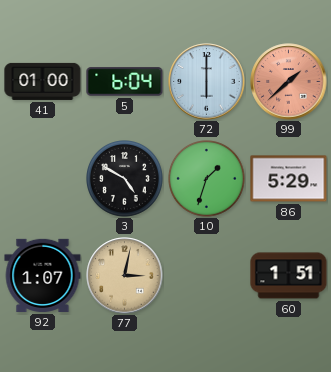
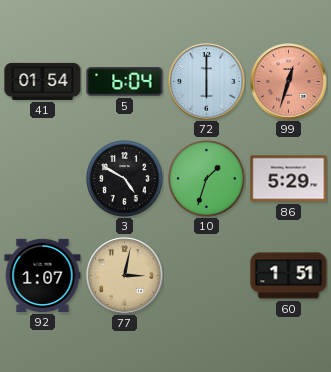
41: 01:00 -> 01:54
99: 1:38 -> 12:33
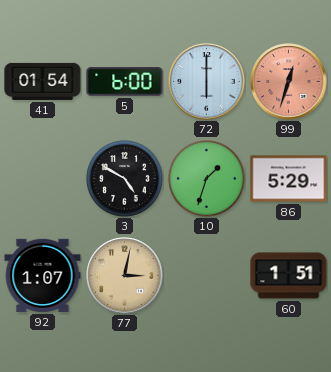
5: 6:04 -> 6:00
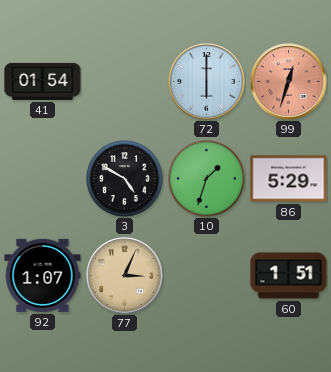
5: 6:00 -> none
77: 3:02 -> 3:04
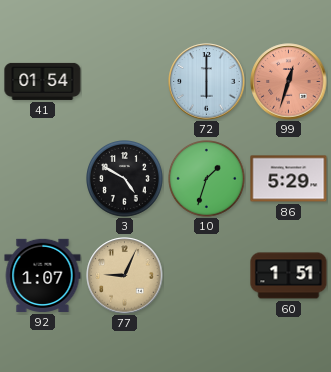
77: 3:04 -> 9:04
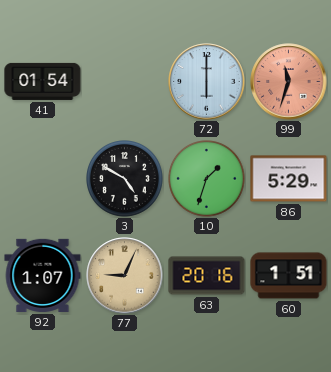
99: 12:33 -> 11:33
63: none -> 20:16
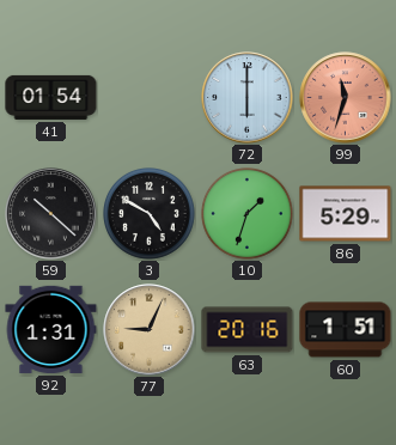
59: none -> 10:22
92: 1:07 -> 1:31
